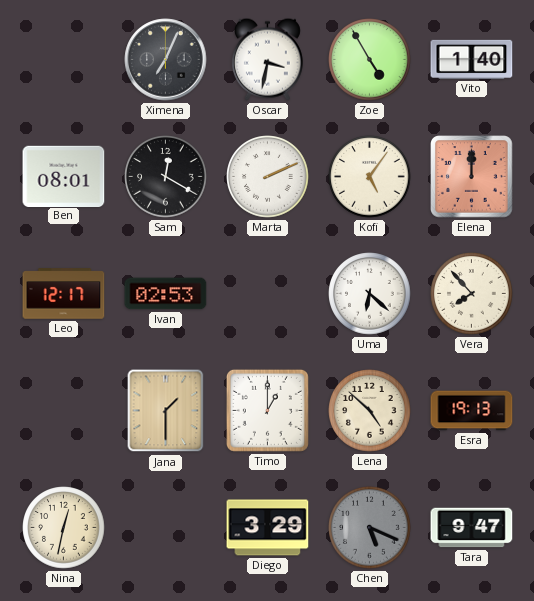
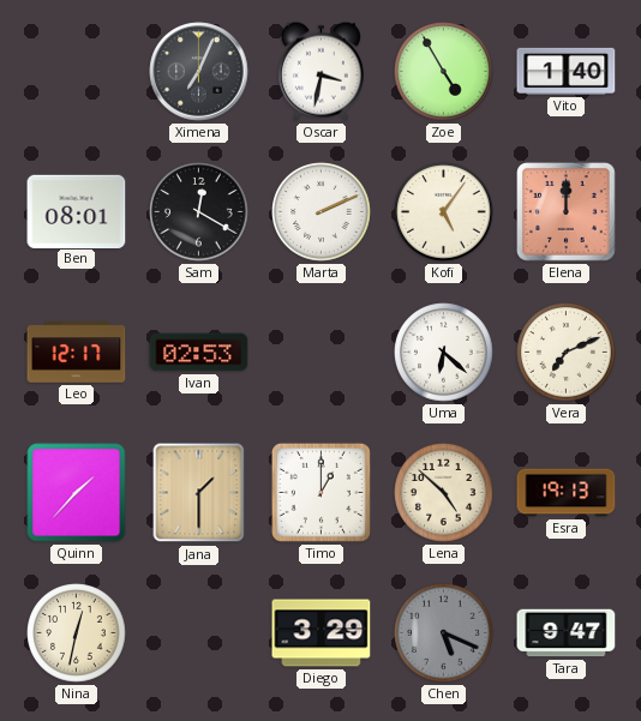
Vera: 7:53 -> 7:11
Quinn: none -> 1:37
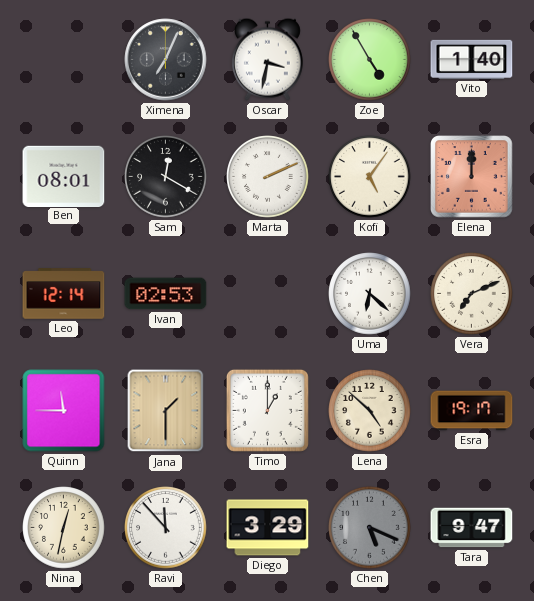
Leo: 12:17 -> 12:14
Quinn: 1:37 -> 11:45
Esra: 19:13 -> 19:17
Ravi: none -> 11:53
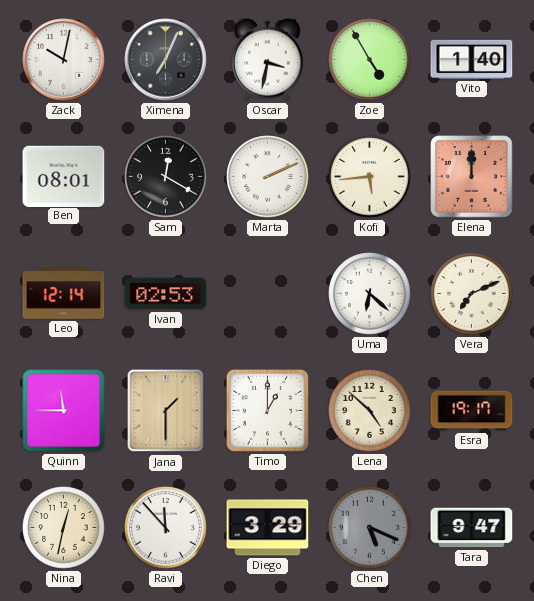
Zack: none -> 10:02
Kofi: 5:06 -> 5:44
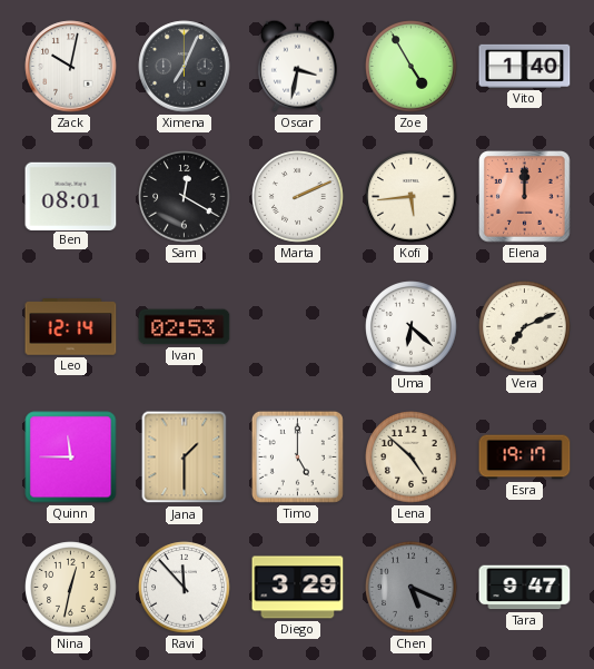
Timo: 1:00 -> 5:00
